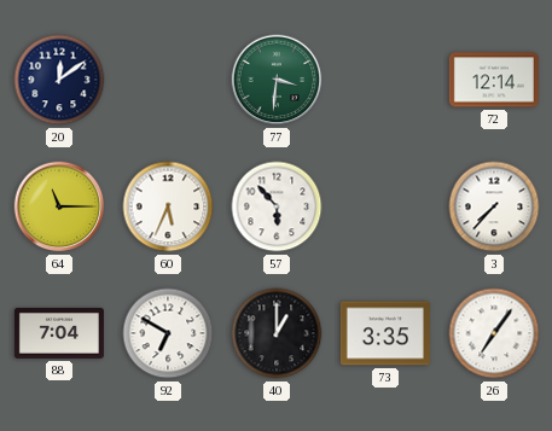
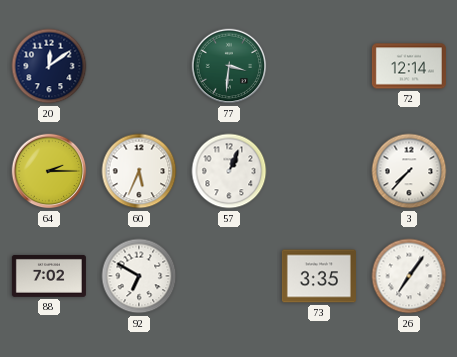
64: 11:15 -> 2:15
57: 5:53 -> 1:04
88: 7:04 -> 7:02
40: 1:00 -> none
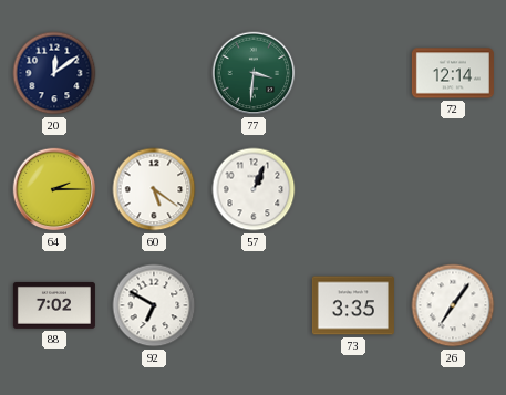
60: 5:34 -> 5:21
3: 7:37 -> none
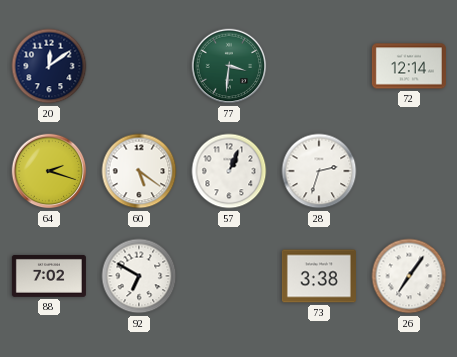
64: 2:15 -> 2:18
28: none -> 2:33
73: 3:35 -> 3:38
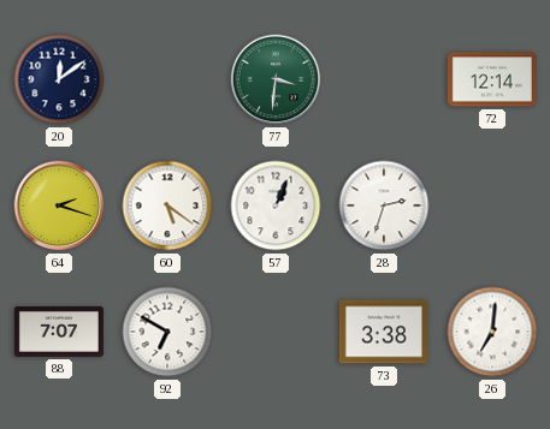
88: 7:02 -> 7:07
26: 7:06 -> 7:01
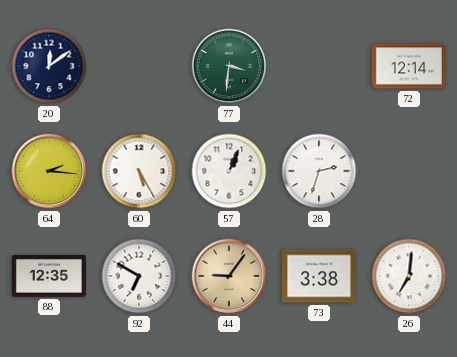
64: 2:18 -> 2:16
60: 5:21 -> 5:25
88: 7:07 -> 12:35
44: none -> 9:06
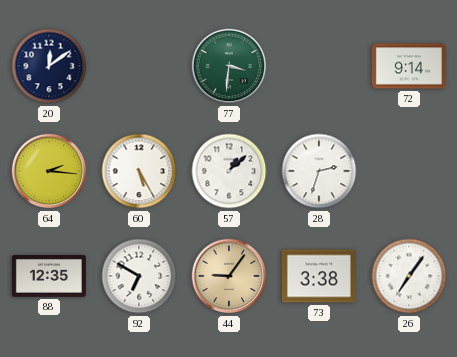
72: 12:14 -> 9:14
57: 1:04 -> 1:08
26: 7:01 -> 7:06
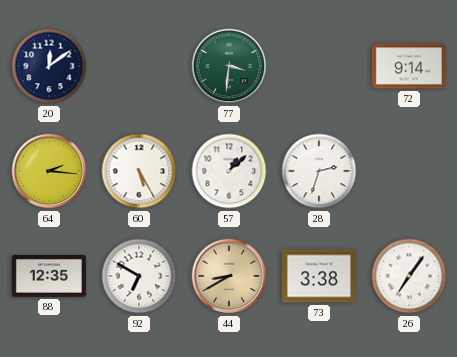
44: 9:06 -> 8:40
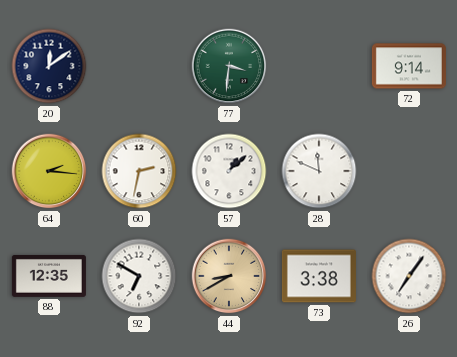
60: 5:25 -> 2:32
28: 2:33 -> 11:49
